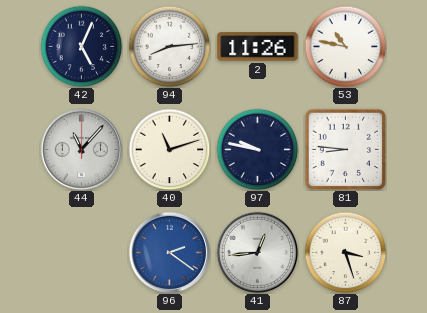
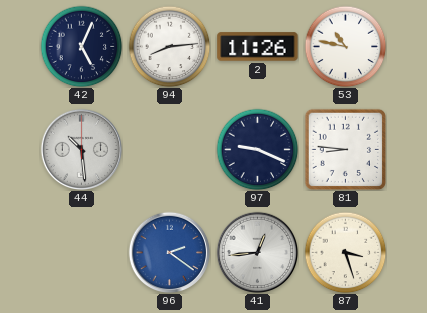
44: 11:07 -> 10:29
40: 11:12 -> none
97: 9:47 -> 9:19
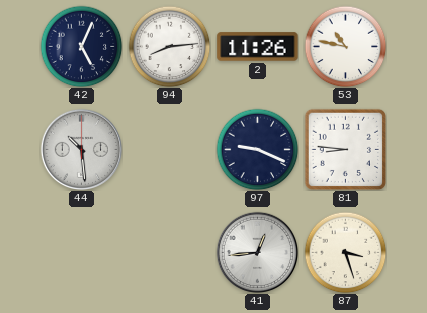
96: 2:21 -> none
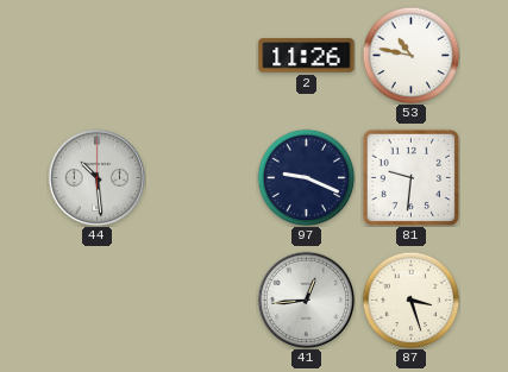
42: 5:04 -> none
94: 8:14 -> none
81: 8:46 -> 9:31
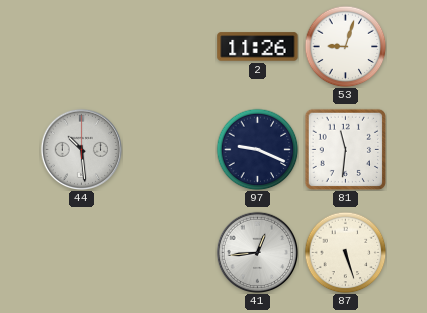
53: 10:47 -> 9:03
81: 9:31 -> 11:31
87: 3:27 -> 5:27
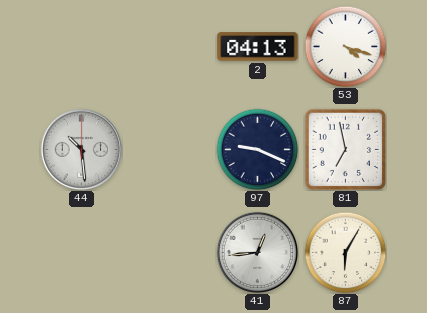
2: 11:26 -> 04:13
53: 9:03 -> 4:18
81: 11:31 -> 6:58
87: 5:27 -> 6:05
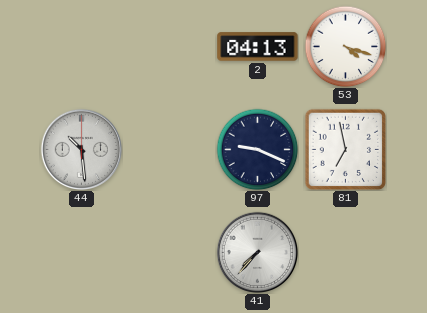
41: 12:44 -> 7:37
87: 6:05 -> none
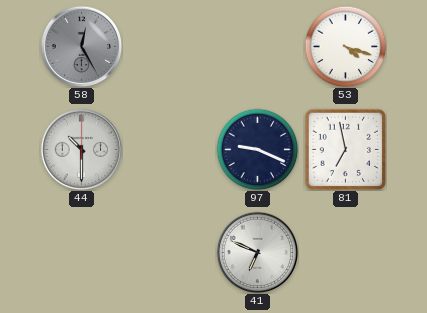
58: none -> 12:25
2: 04:13 -> none
44: 10:29 -> 10:30
41: 7:37 -> 6:49
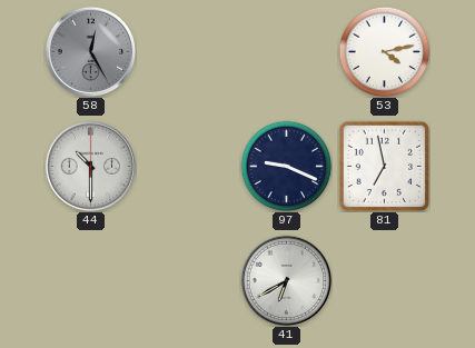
53: 4:18 -> 4:13
41: 6:49 -> 6:40
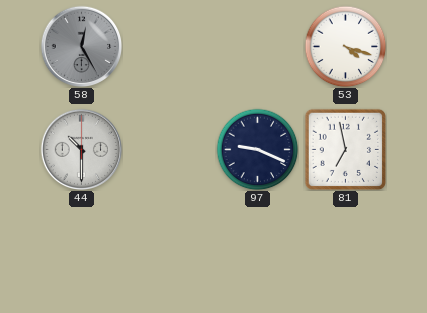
53: 4:13 -> 4:18
41: 6:40 -> none
